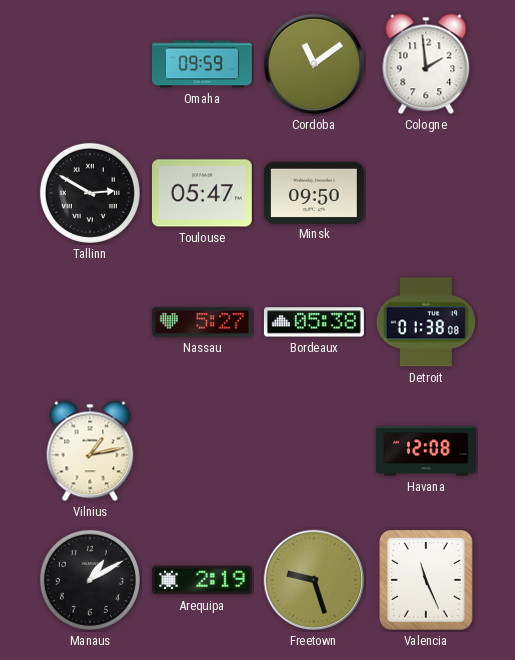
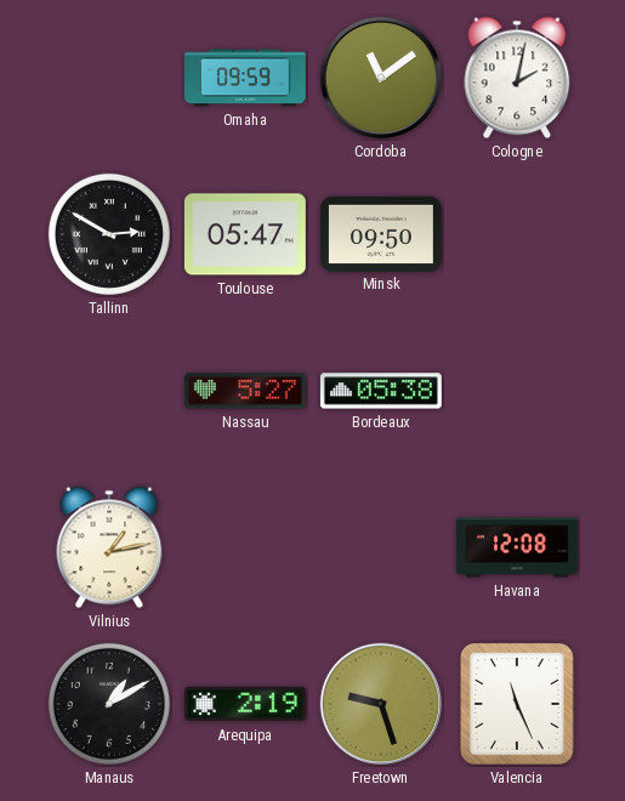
Cologne: 1:59 -> 2:02
Detroit: 01:38 -> none
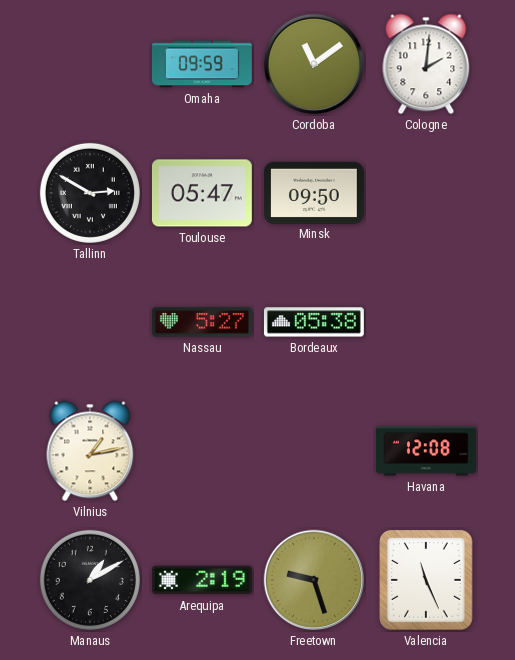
Cologne: 2:02 -> 2:01
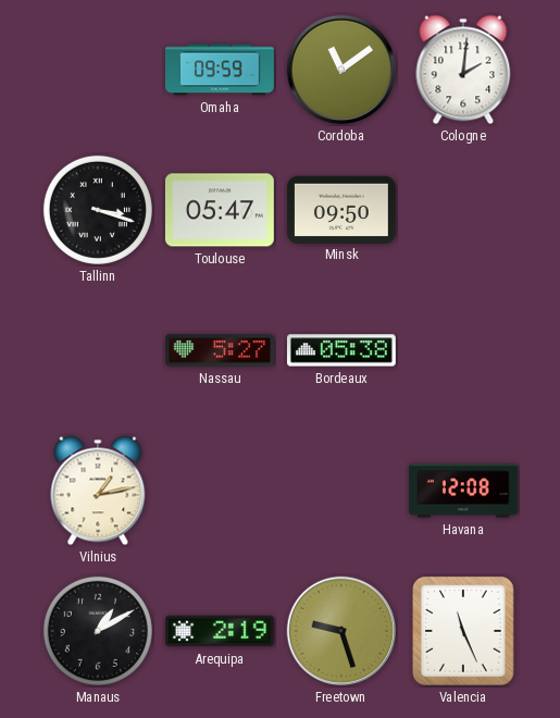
Tallinn: 2:50 -> 3:18
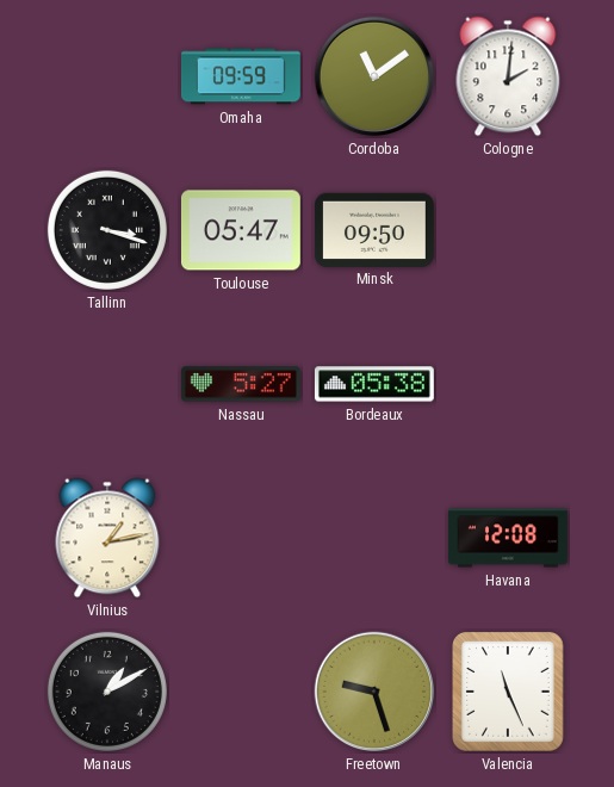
Arequipa: 2:19 -> none
